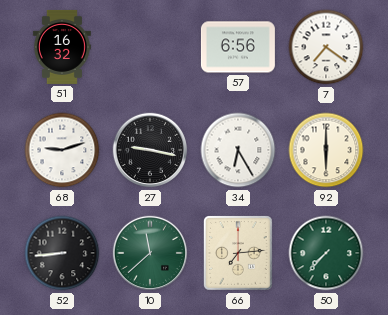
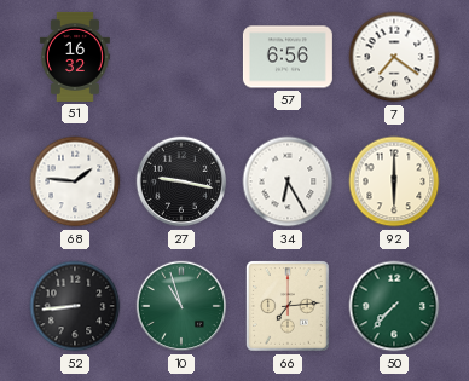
68: 9:12 -> 1:46
10: 11:38 -> 10:57
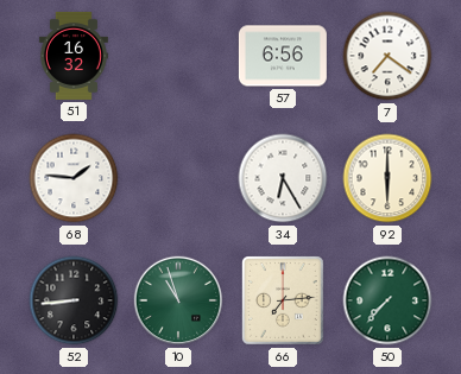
27: 9:17 -> none
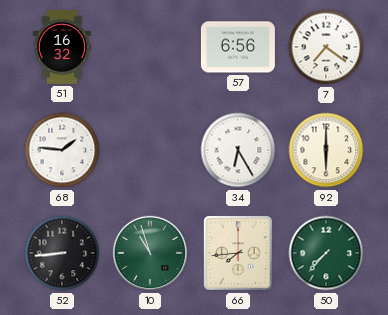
66: 7:14 -> 7:44
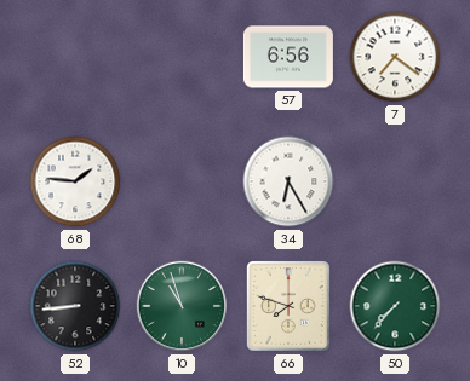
51: 16:32 -> none
92: 6:00 -> none
66: 7:44 -> 7:48
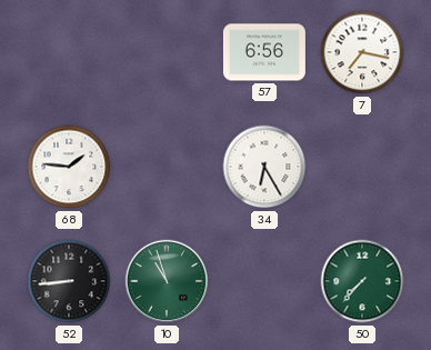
7: 7:21 -> 7:17
66: 7:48 -> none
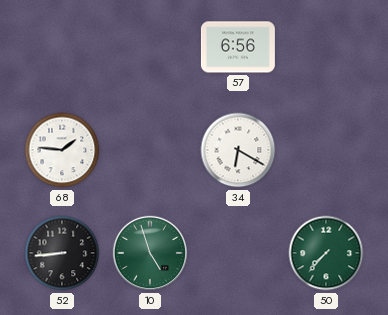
7: 7:17 -> none
34: 6:25 -> 6:20
10: 10:57 -> 4:57
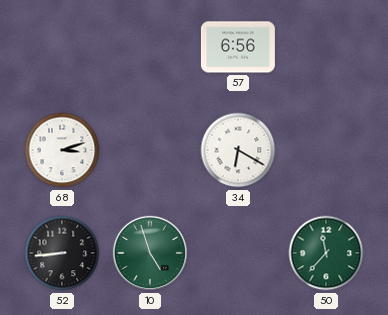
68: 1:46 -> 3:12
50: 7:37 -> 11:37
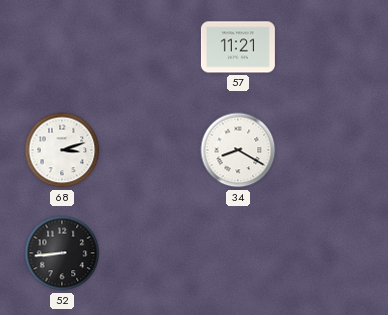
57: 6:56 -> 11:21
34: 6:20 -> 8:20
10: 4:57 -> none
50: 11:37 -> none
